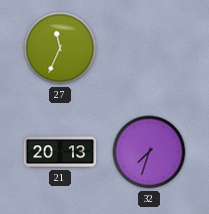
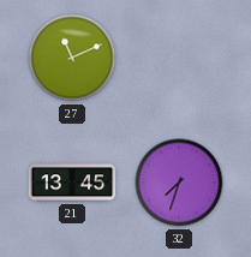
27: 11:34 -> 11:11
21: 20:13 -> 13:45
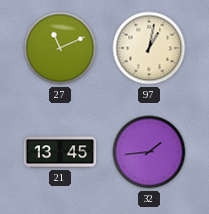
97: none -> 1:02
32: 7:33 -> 1:44
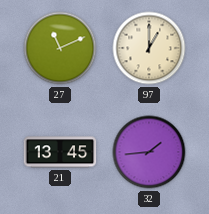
97: 1:02 -> 1:00
